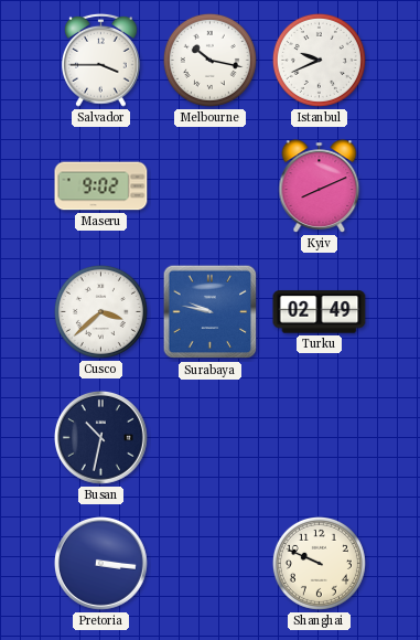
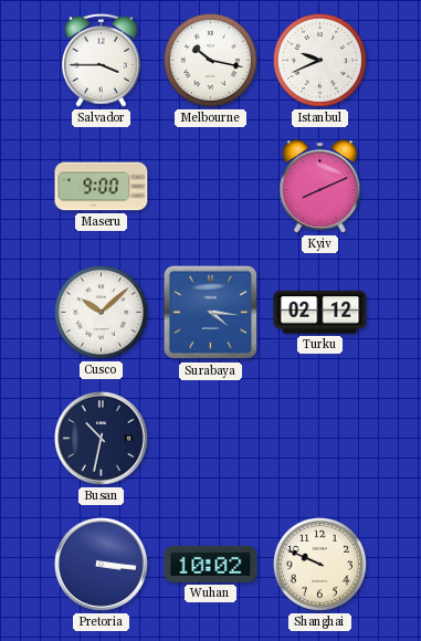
Maseru: 9:02 -> 9:00
Cusco: 3:38 -> 10:08
Surabaya: 9:47 -> 4:16
Turku: 02:49 -> 02:12
Wuhan: none -> 10:02
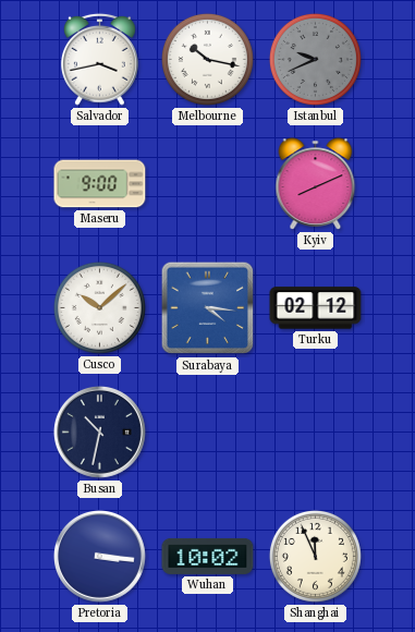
Salvador: 3:45 -> 3:43
Istanbul dial: white -> grey
Shanghai: 9:49 -> 11:56
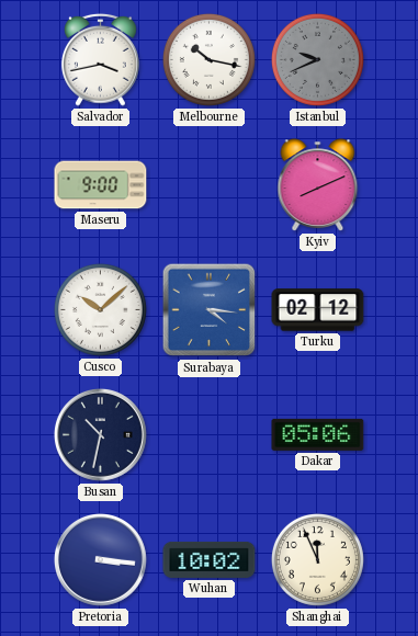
Dakar: none -> 05:06
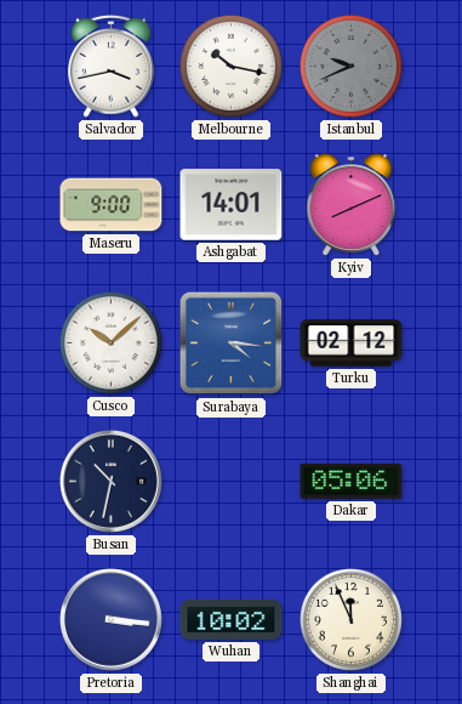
Ashgabat: none -> 14:01
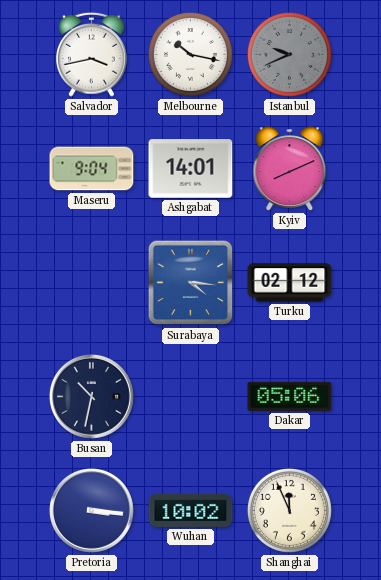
Maseru: 9:00 -> 9:04
Cusco: 10:08 -> none
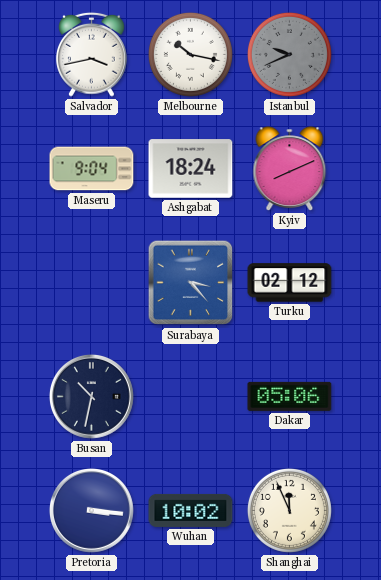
Ashgabat: 14:01 -> 18:24
Surabaya: 4:16 -> 3:23
